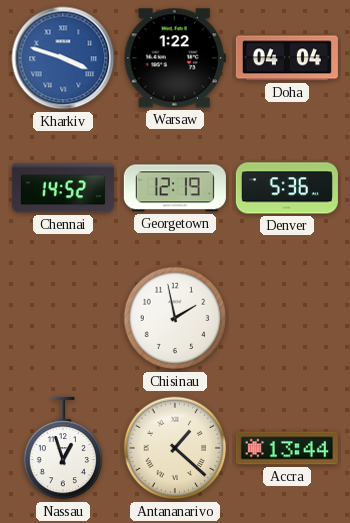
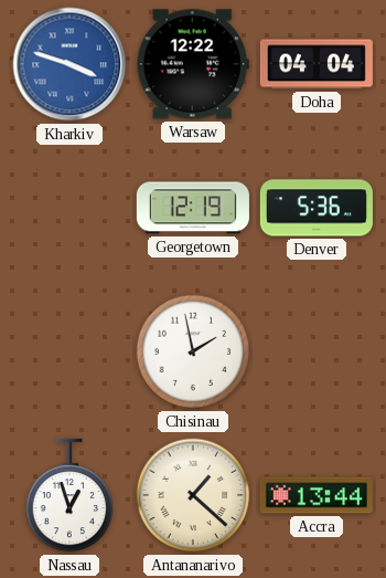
Warsaw: 1:22 -> 12:22
Chennai: 14:52 -> none
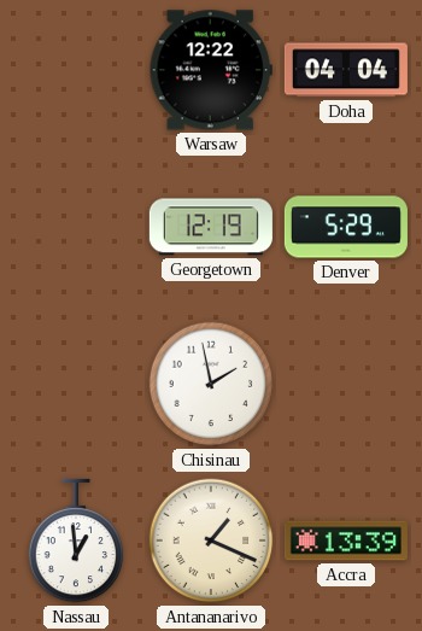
Kharkiv: 3:48 -> none
Denver: 5:36 -> 5:29
Nassau: 12:57 -> 12:59
Antananarivo: 1:22 -> 1:19
Accra: 13:44 -> 13:39
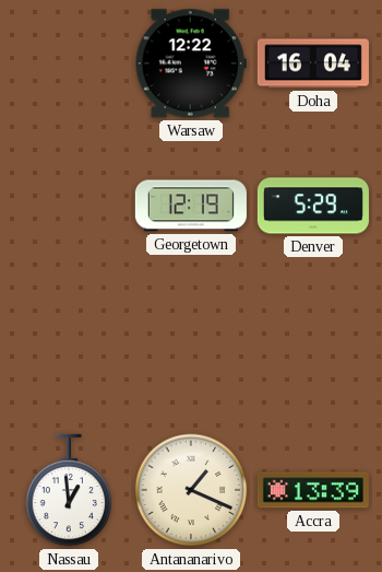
Doha: 04:04 -> 16:04
Chisinau: 1:58 -> none
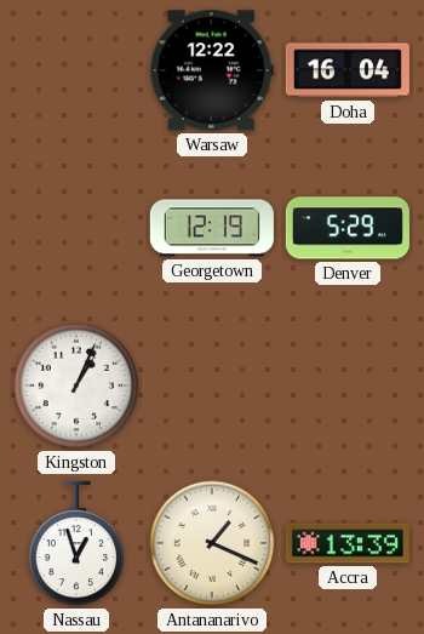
Kingston: none -> 1:04
Nassau: 12:59 -> 12:57
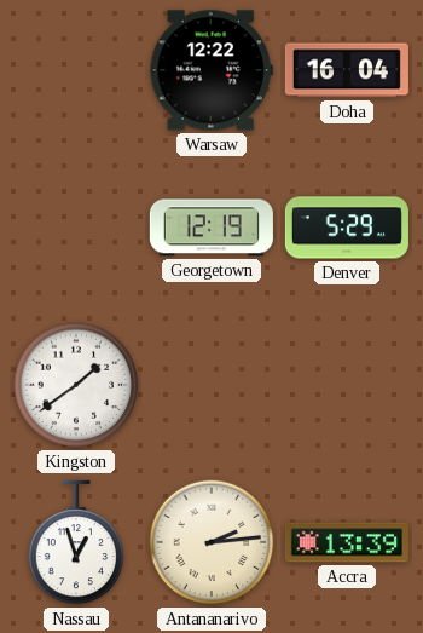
Kingston: 1:04 -> 1:39
Antananarivo: 1:19 -> 2:14
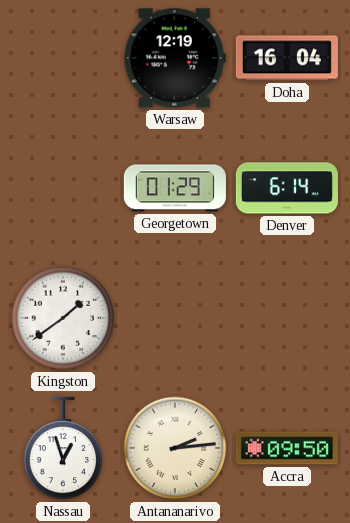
Warsaw: 12:22 -> 12:19
Georgetown: 12:19 -> 01:29
Denver: 5:29 -> 6:14
Accra: 13:39 -> 09:50
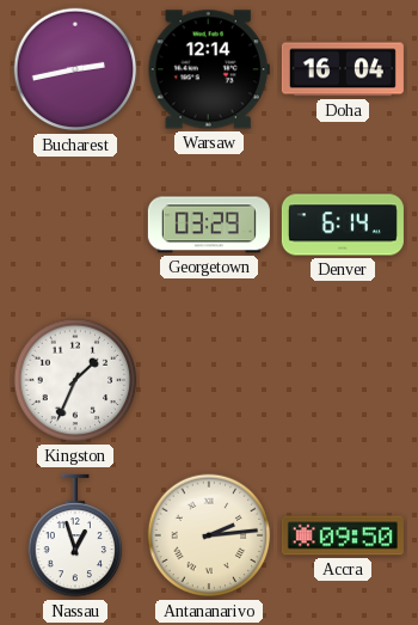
Bucharest: none -> 2:43
Warsaw: 12:19 -> 12:14
Georgetown: 01:29 -> 03:29
Kingston: 1:39 -> 1:34
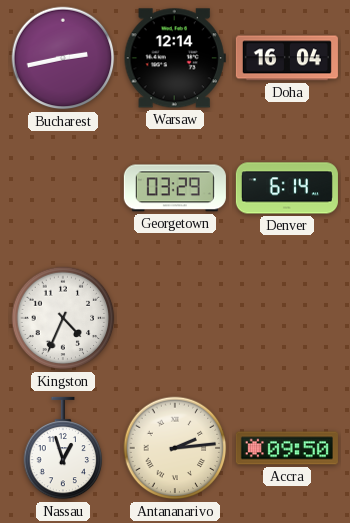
Kingston: 1:34 -> 4:34
